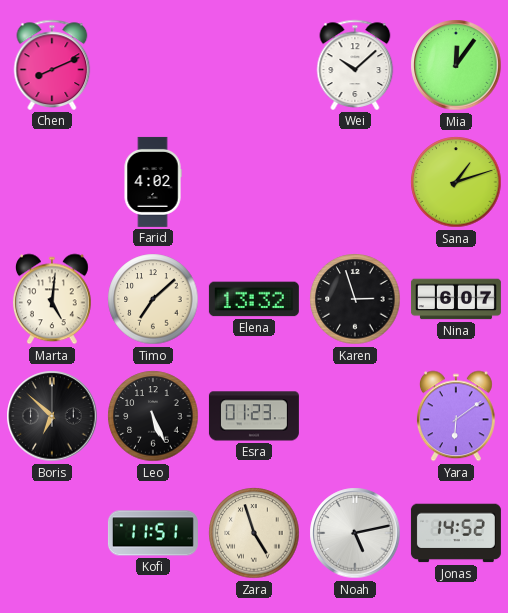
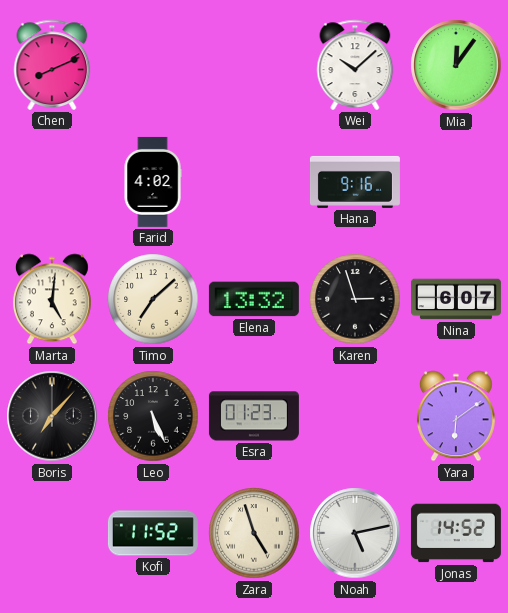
Hana: none -> 9:16
Sana: 1:12 -> none
Boris: 6:52 -> 7:07
Kofi: 11:51 -> 11:52
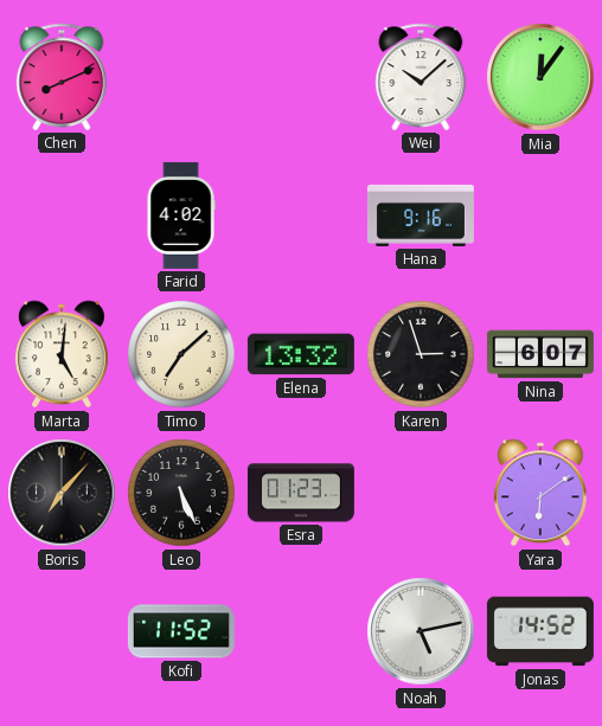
Zara: 4:57 -> none
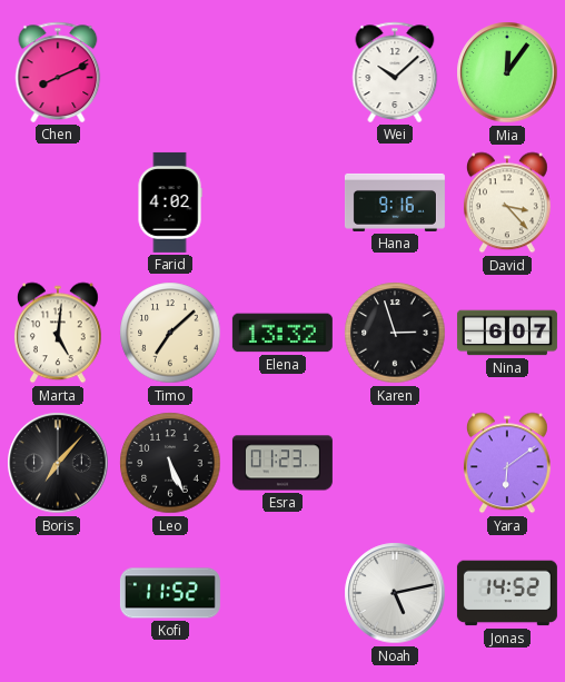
David: none -> 3:23
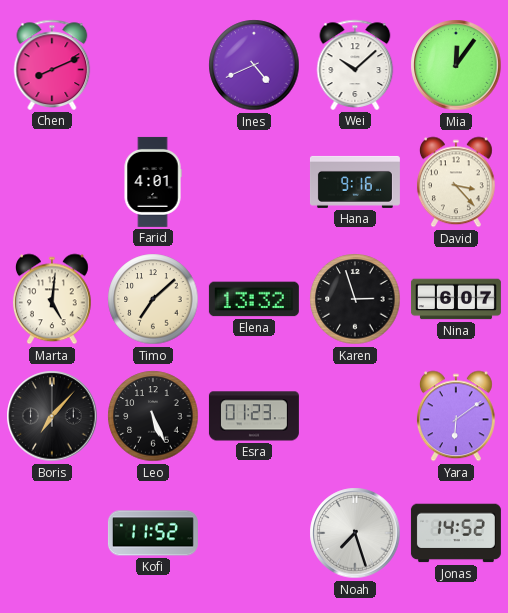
Ines: none -> 4:41
Farid: 4:02 -> 4:01
Noah: 5:13 -> 7:27
